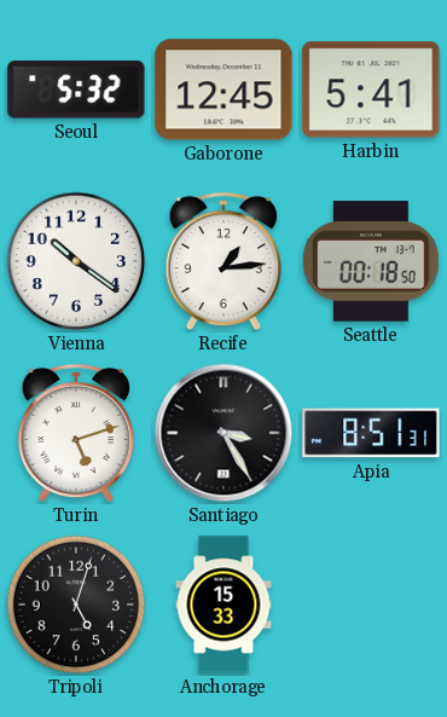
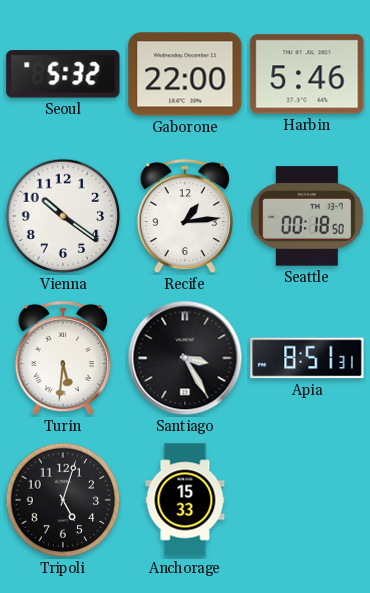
Gaborone: 12:45 -> 22:00
Harbin: 5:41 -> 5:46
Turin: 5:12 -> 5:31
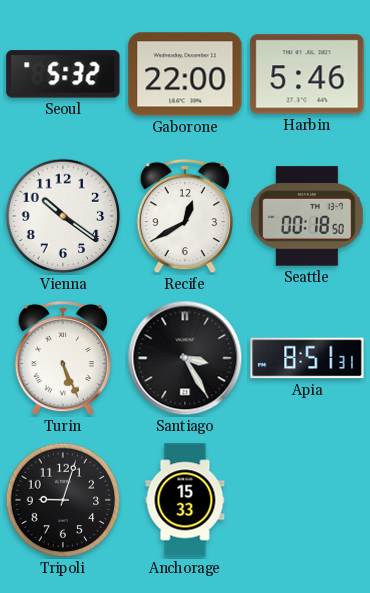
Recife: 1:14 -> 12:40
Turin: 5:31 -> 5:26
Tripoli: 5:03 -> 9:03
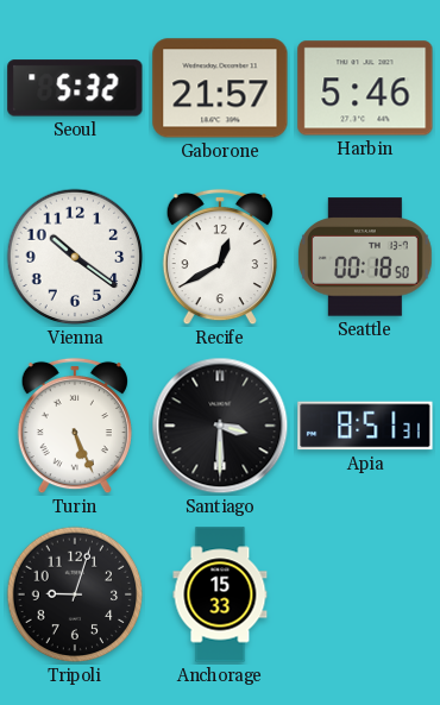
Gaborone: 22:00 -> 21:57
Santiago: 3:25 -> 3:30
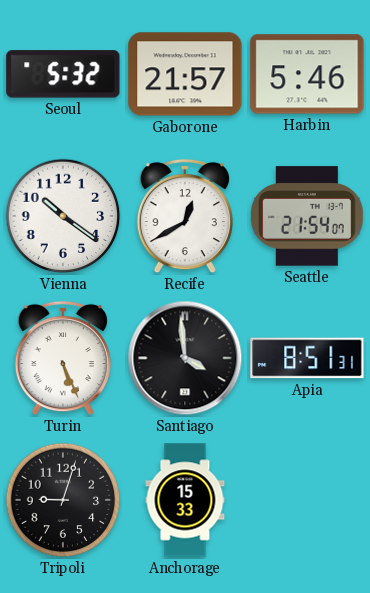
Seattle: 00:18 -> 21:54
Santiago: 3:30 -> 3:59
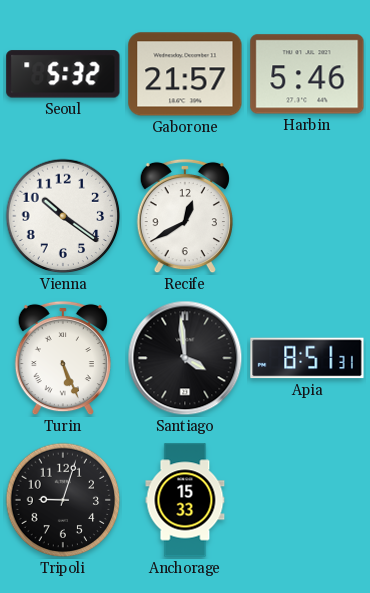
Seattle: 21:54 -> none
